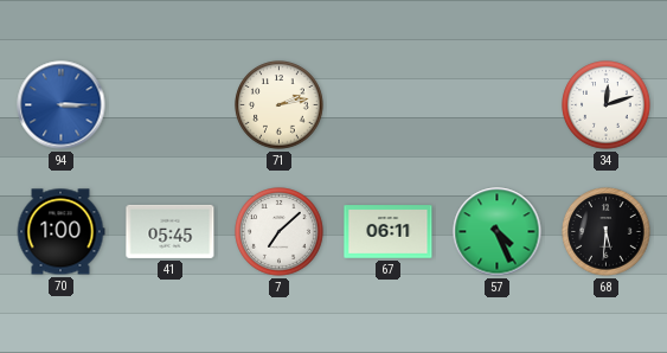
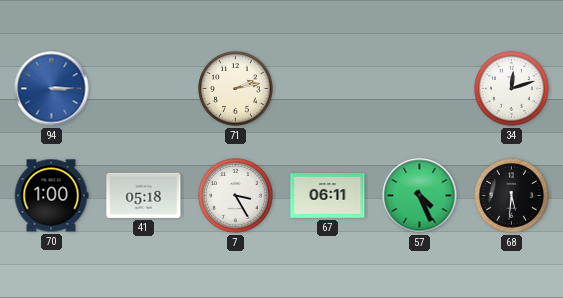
41: 05:45 -> 05:18
7: 7:08 -> 3:25
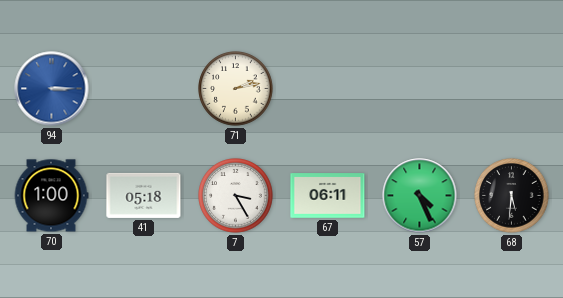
34: 12:12 -> none
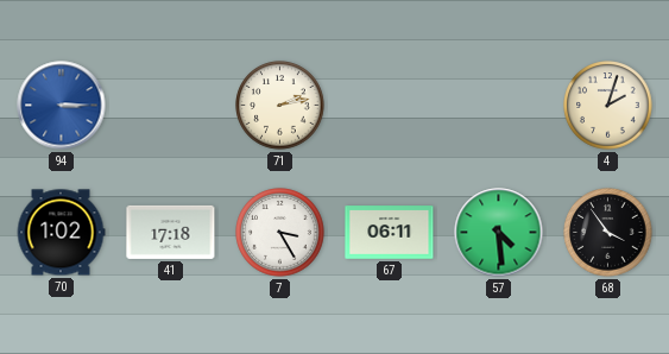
4: none -> 2:03
70: 1:00 -> 1:02
41: 05:18 -> 17:18
57: 4:26 -> 4:29
68: 5:31 -> 3:54
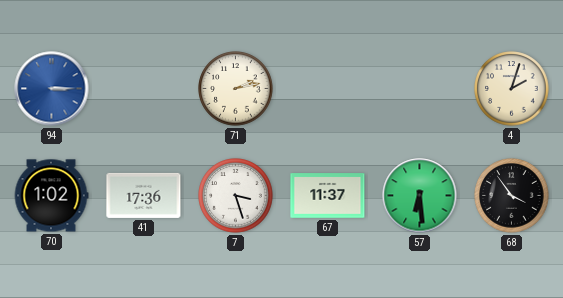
41: 17:18 -> 17:36
7: 3:25 -> 3:27
67: 06:11 -> 11:37
57: 4:29 -> 6:29
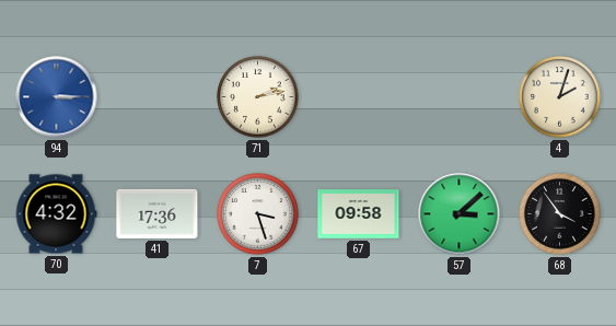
70: 1:02 -> 4:32
67: 11:37 -> 09:58
57: 6:29 -> 3:08
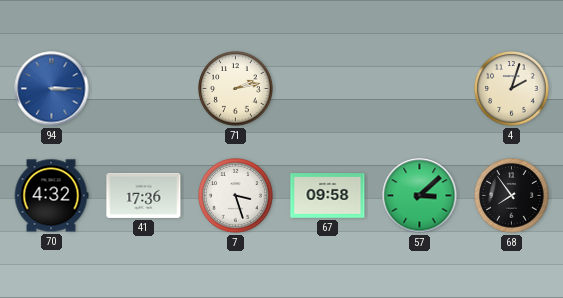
68: 3:54 -> 7:54
